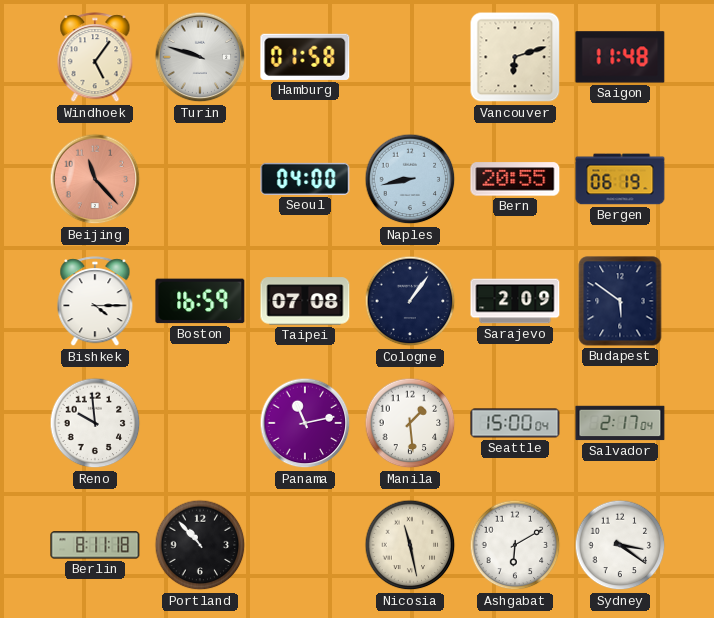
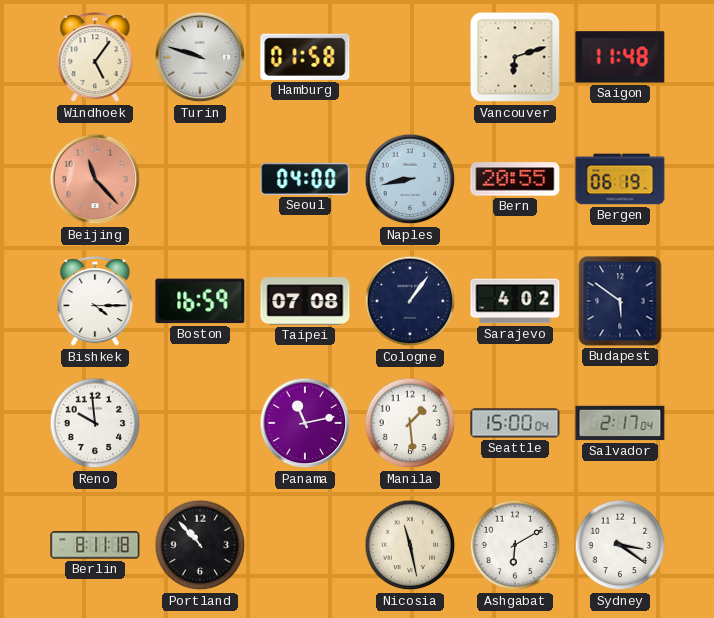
Sarajevo: 2:09 -> 4:02
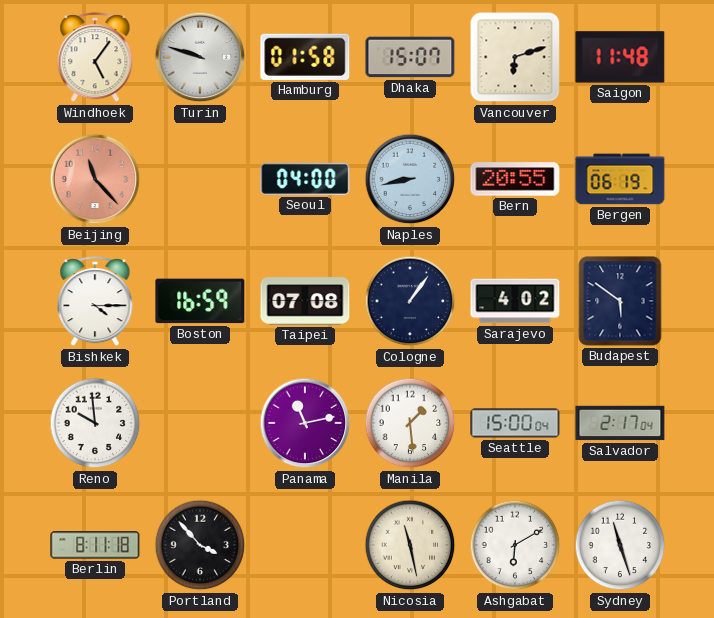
Dhaka: none -> 15:07
Portland: 10:53 -> 3:53
Sydney: 3:21 -> 11:27
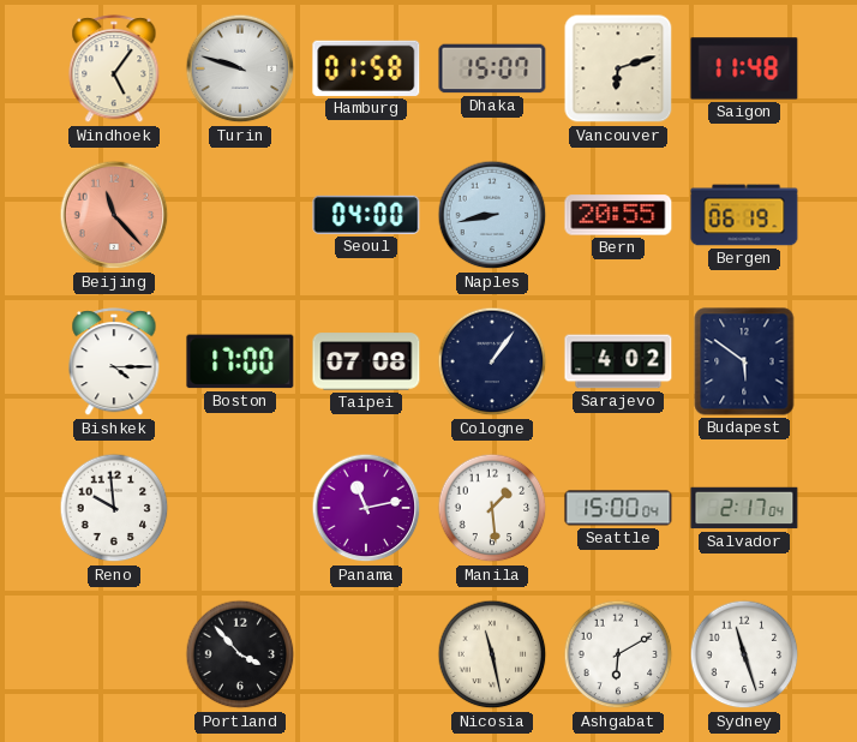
Boston: 16:59 -> 17:00
Berlin: 8:11 -> none
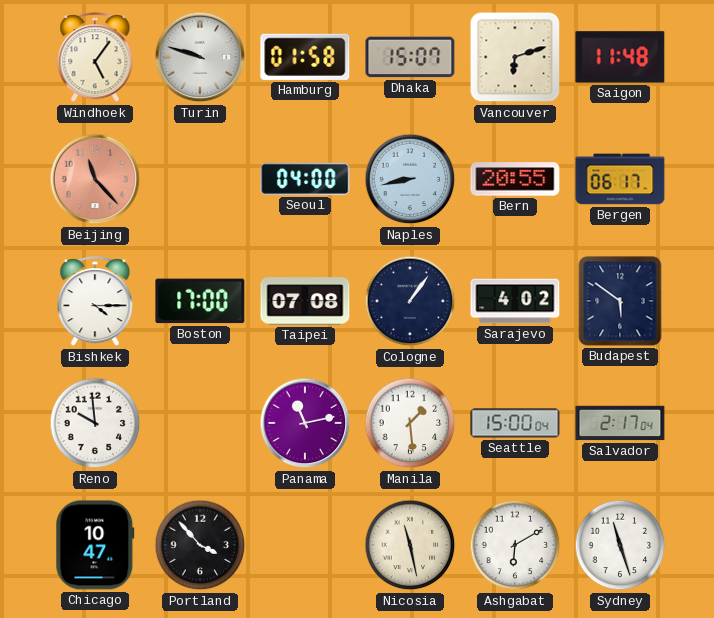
Bergen: 06:19 -> 06:17
Chicago: none -> 10:47
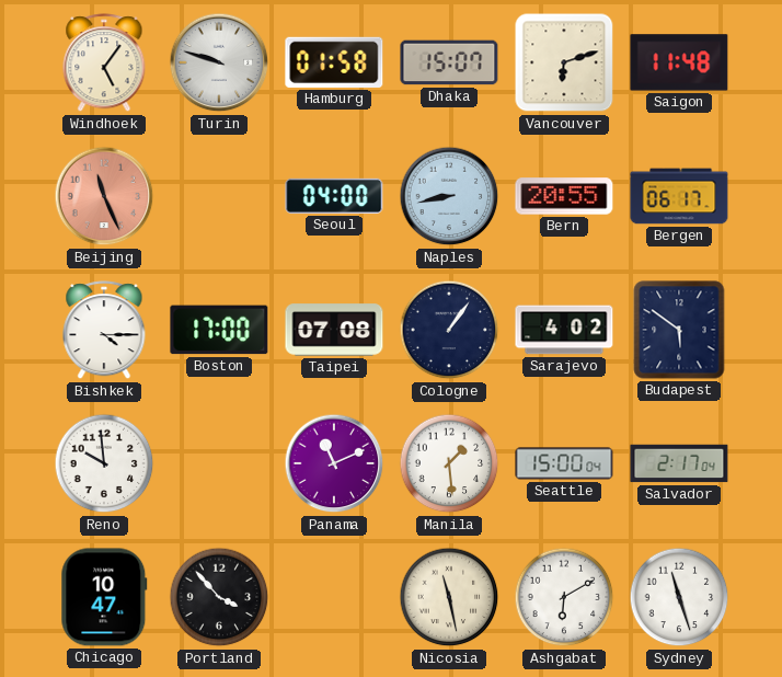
Beijing: 11:23 -> 11:26
Panama: 11:13 -> 11:11
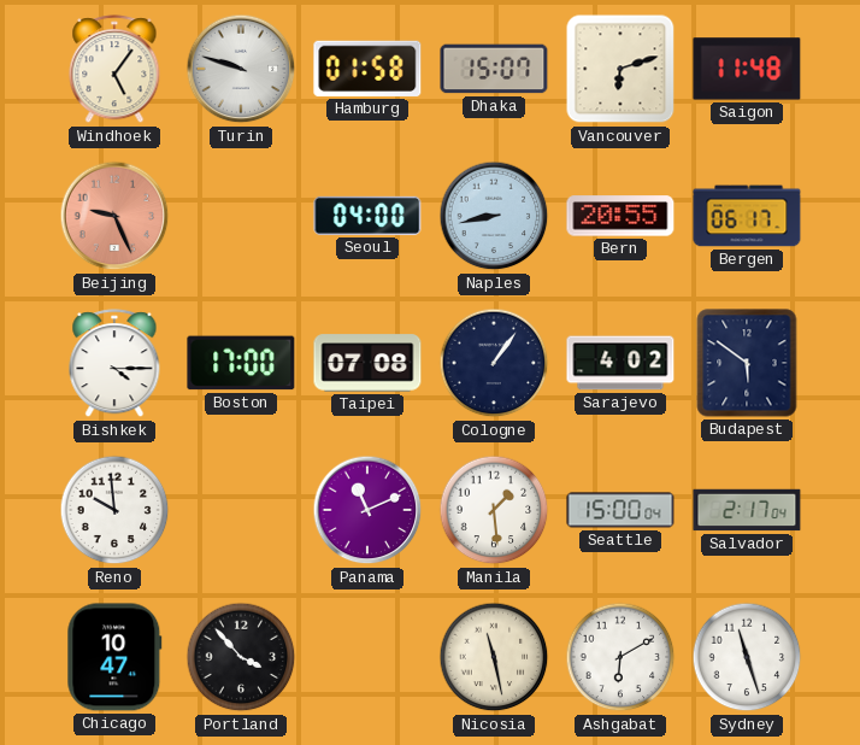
Beijing: 11:26 -> 9:26
